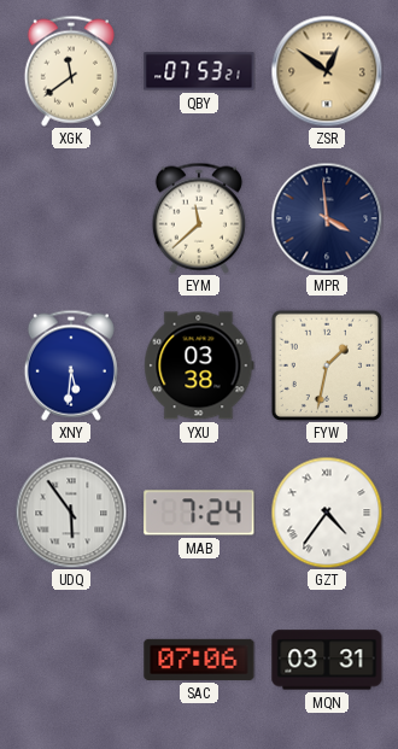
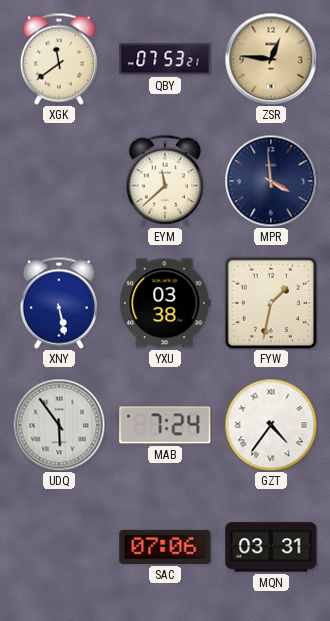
ZSR: 12:51 -> 12:46
XNY: 5:31 -> 5:28
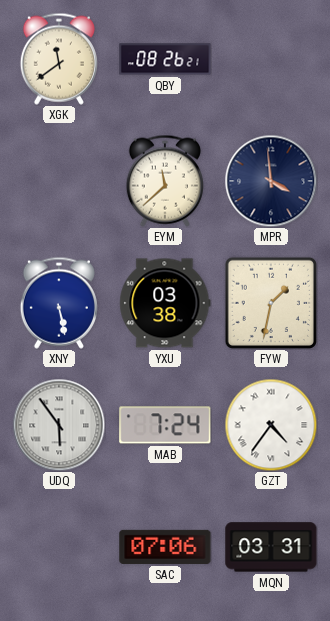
QBY: 07:53 -> 08:26
ZSR: 12:46 -> none
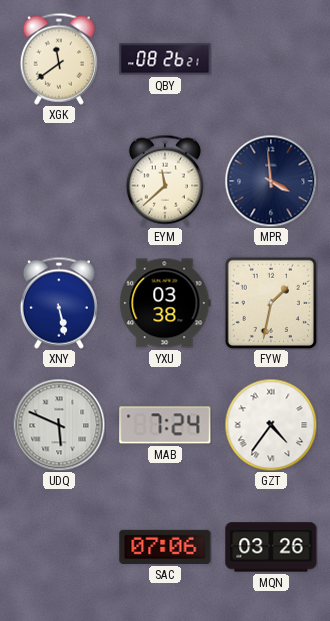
UDQ: 5:54 -> 5:49
MQN: 03:31 -> 03:26
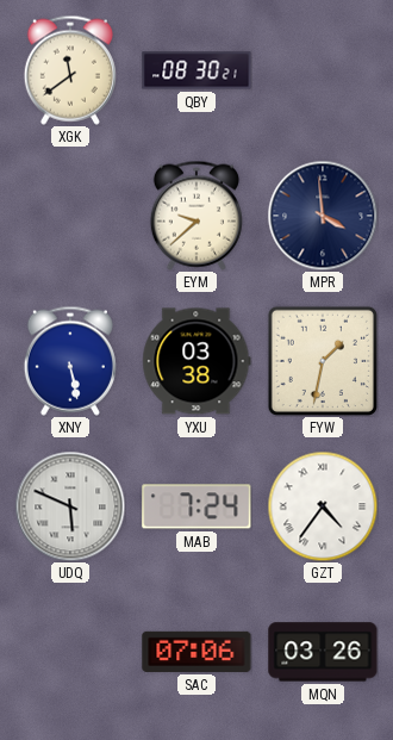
QBY: 08:26 -> 08:30
EYM: 11:38 -> 9:38
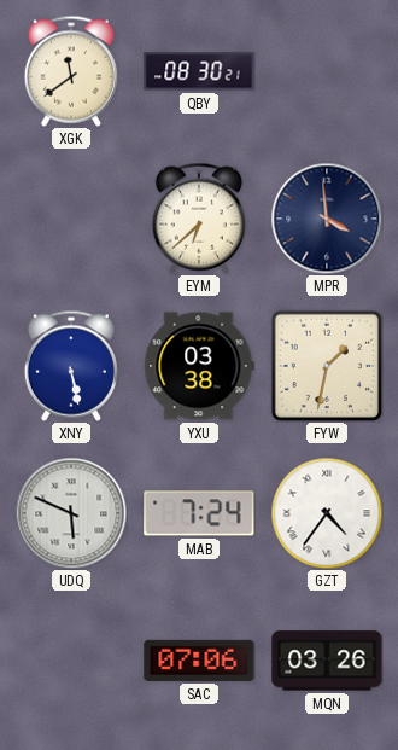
EYM: 9:38 -> 6:38
